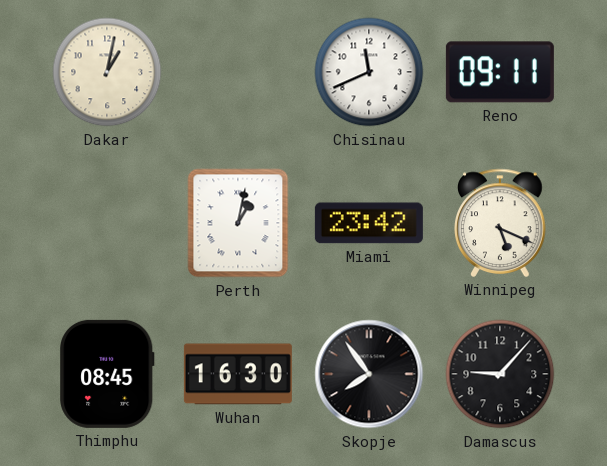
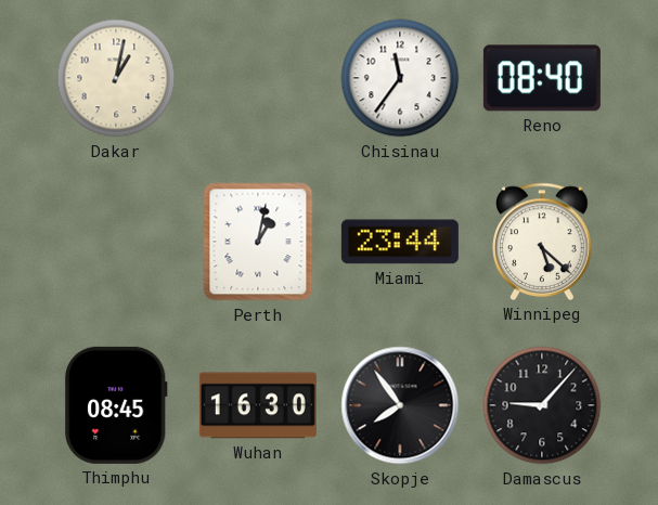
Chisinau: 11:41 -> 11:36
Reno: 09:11 -> 08:40
Miami: 23:42 -> 23:44
Winnipeg: 5:19 -> 5:22
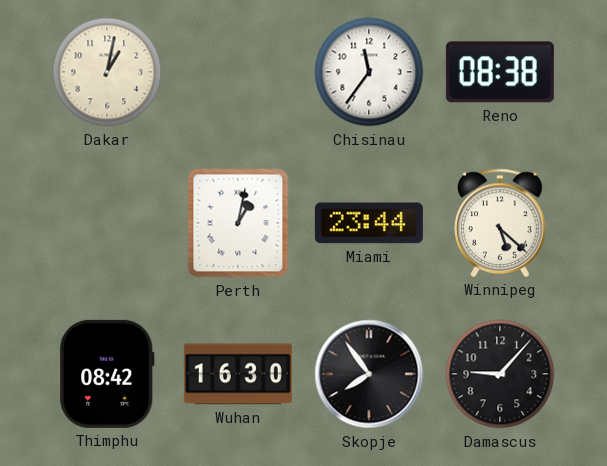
Reno: 08:40 -> 08:38
Thimphu: 08:45 -> 08:42
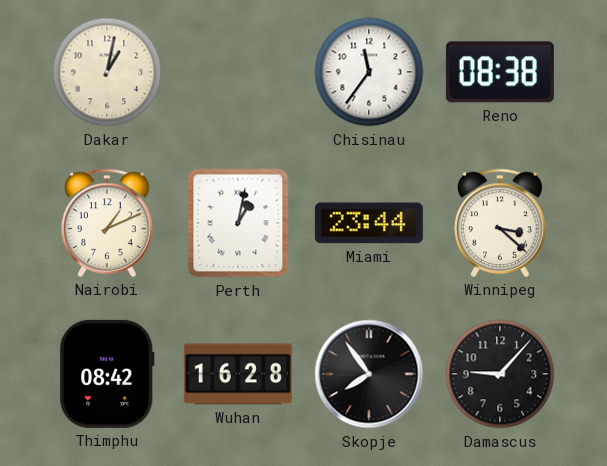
Nairobi: none -> 1:11
Winnipeg: 5:22 -> 3:22
Wuhan: 16:30 -> 16:28
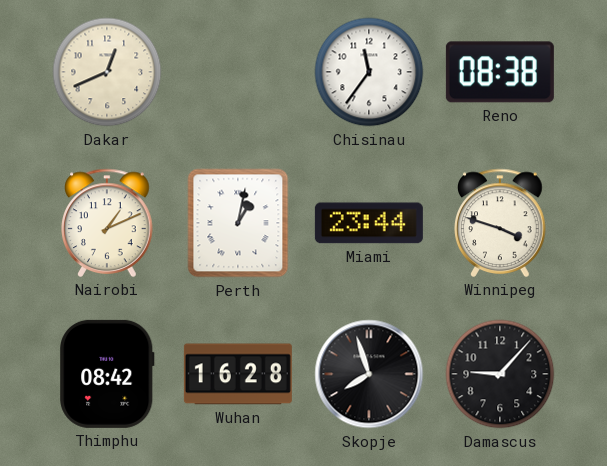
Dakar: 1:02 -> 12:41
Winnipeg: 3:22 -> 3:48
Skopje: 7:54 -> 7:57
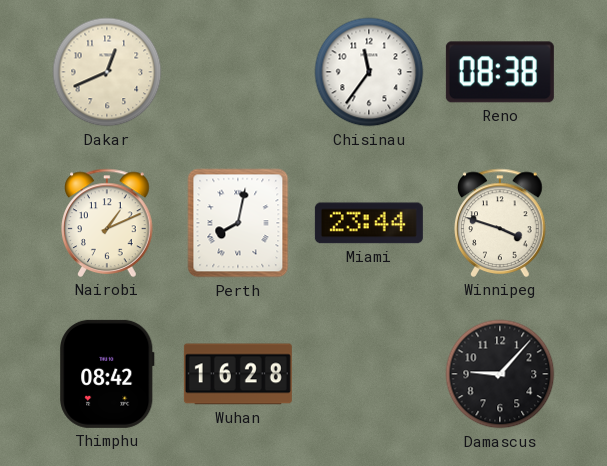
Perth: 1:02 -> 8:02
Skopje: 7:57 -> none
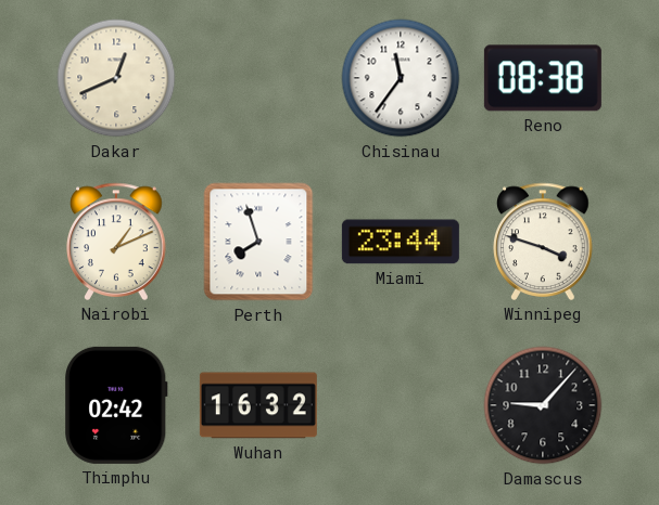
Perth: 8:02 -> 7:57
Thimphu: 08:42 -> 02:42
Wuhan: 16:28 -> 16:32
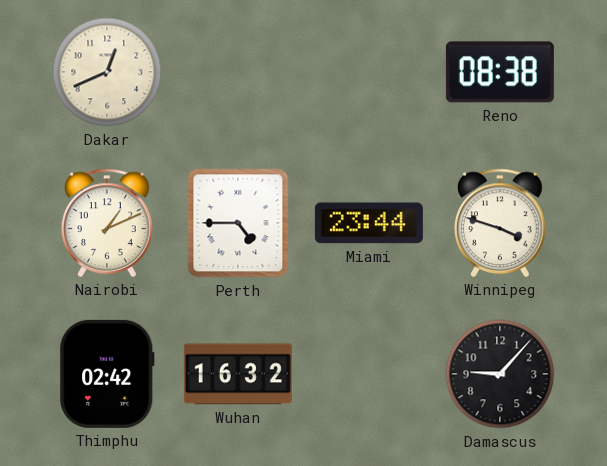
Chisinau: 11:36 -> none
Perth: 7:57 -> 4:45
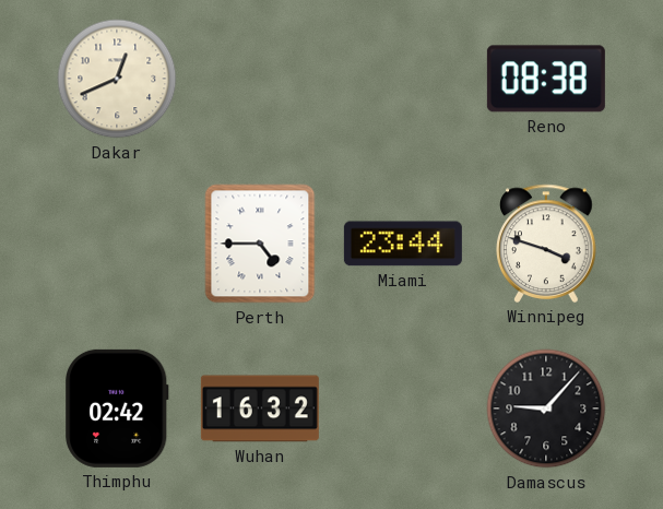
Nairobi: 1:11 -> none
